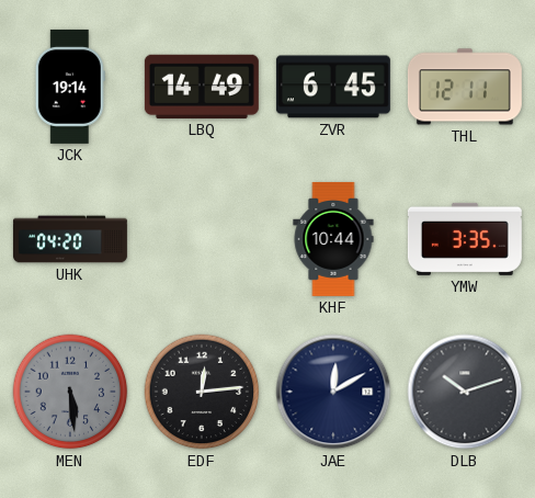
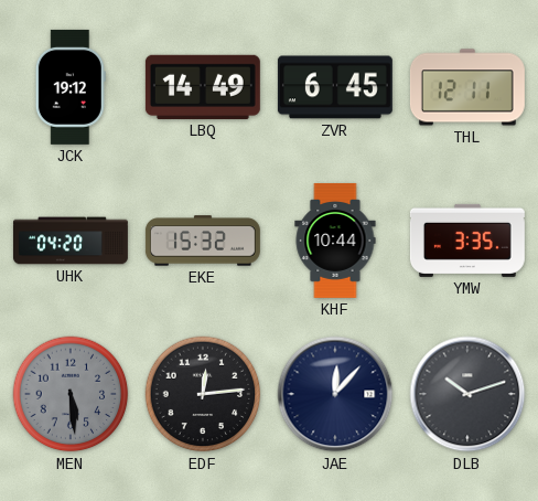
JCK: 19:14 -> 19:12
EKE: none -> 15:32
JAE: 12:10 -> 12:07
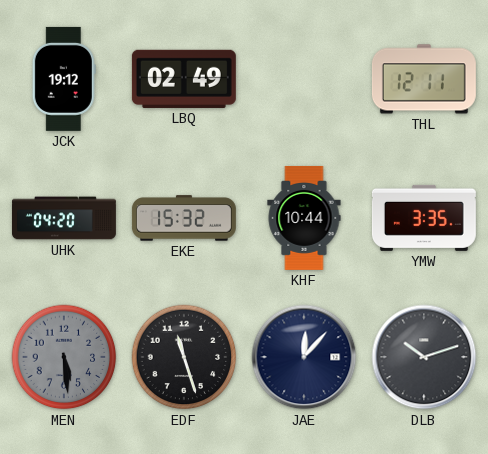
LBQ: 14:49 -> 02:49
ZVR: 6:45 -> none
EDF: 12:14 -> 11:27
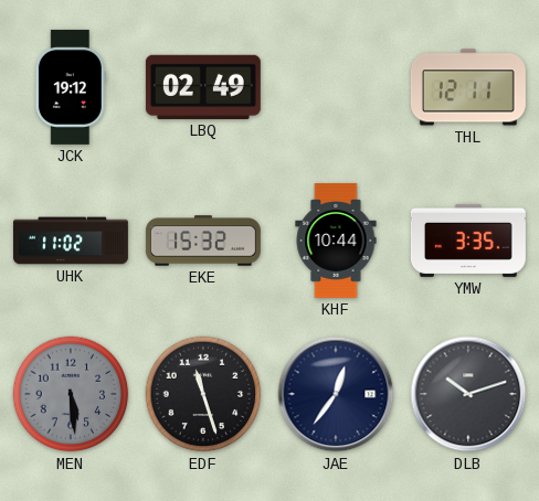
UHK: 04:20 -> 11:02
JAE: 12:07 -> 12:36
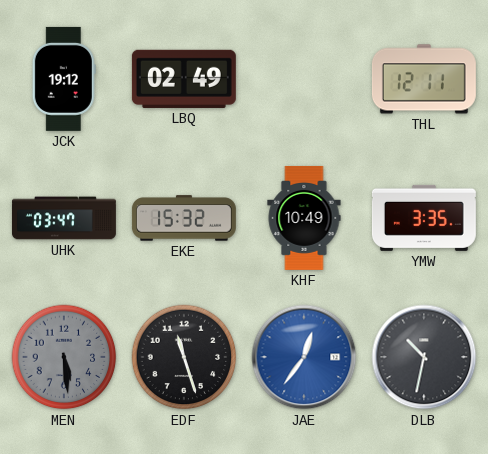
UHK: 11:02 -> 03:47
KHF: 10:44 -> 10:49
JAE dial: navy -> blue
DLB: 10:12 -> 10:32
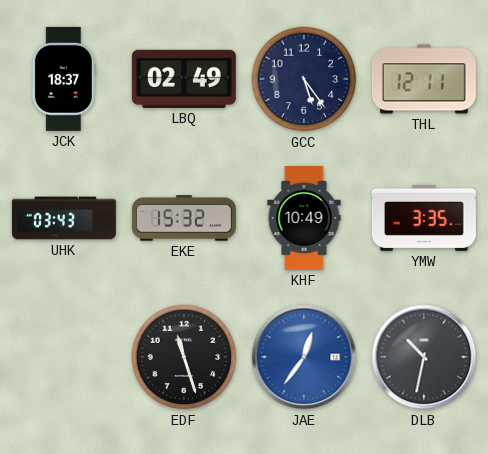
JCK: 19:12 -> 18:37
GCC: none -> 5:24
UHK: 03:47 -> 03:43
MEN: 5:29 -> none
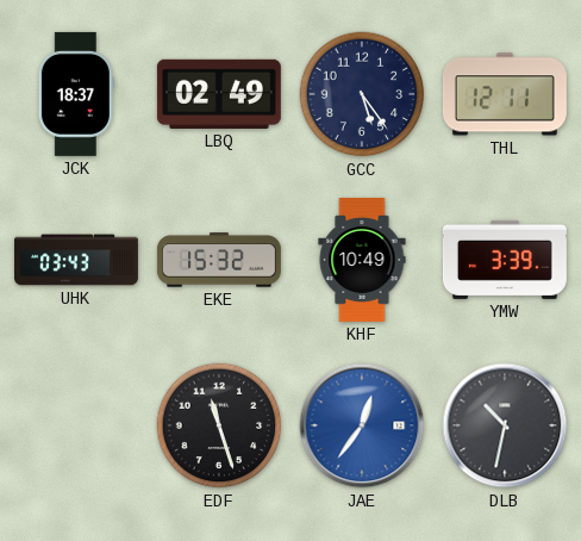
YMW: 3:35 -> 3:39
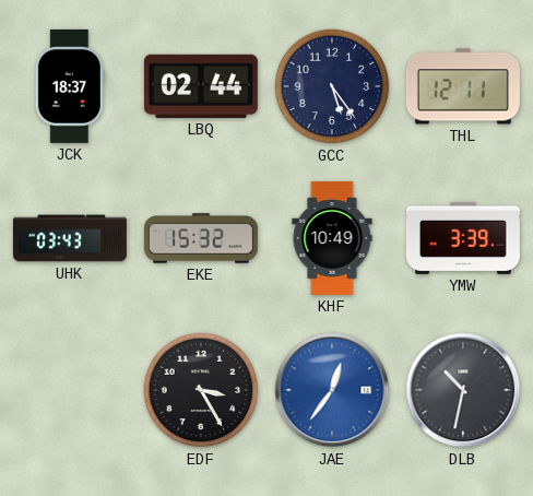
LBQ: 02:49 -> 02:44
EDF: 11:27 -> 3:25
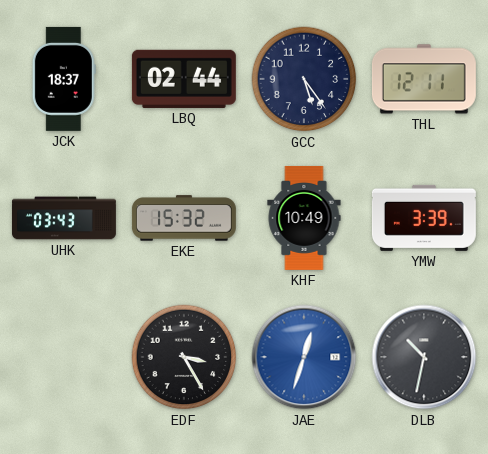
JAE: 12:36 -> 12:33
